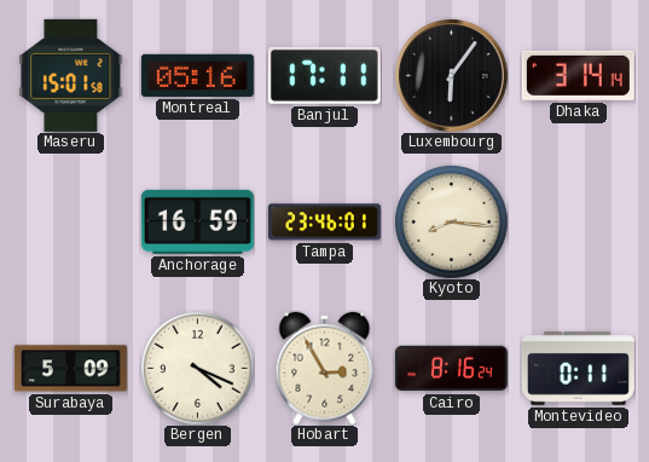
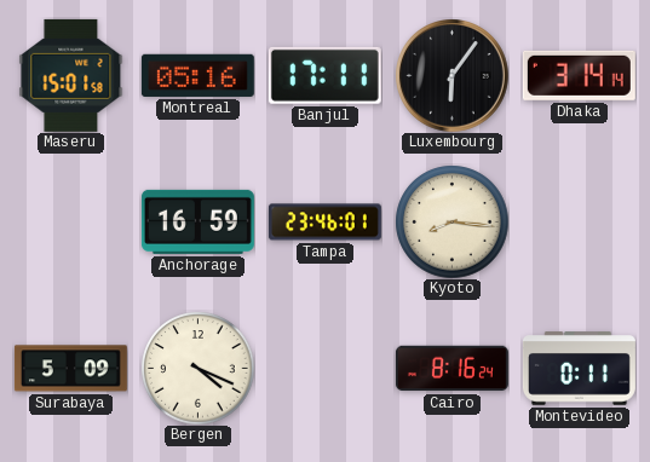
Hobart: 2:55 -> none
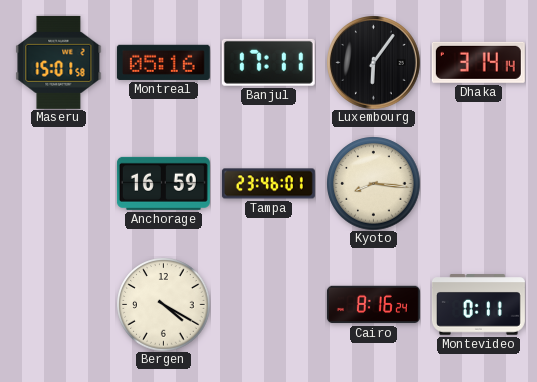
Surabaya: 5:09 -> none
Bergen: 4:19 -> 4:20
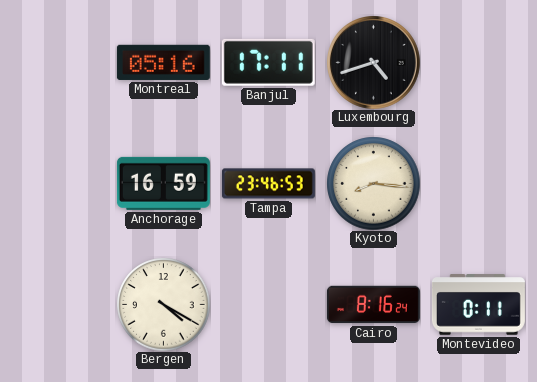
Maseru: 15:01 -> none
Luxembourg: 6:06 -> 4:42
Dhaka: 3:14 -> none
Tampa: 23:46:01 -> 23:46:53
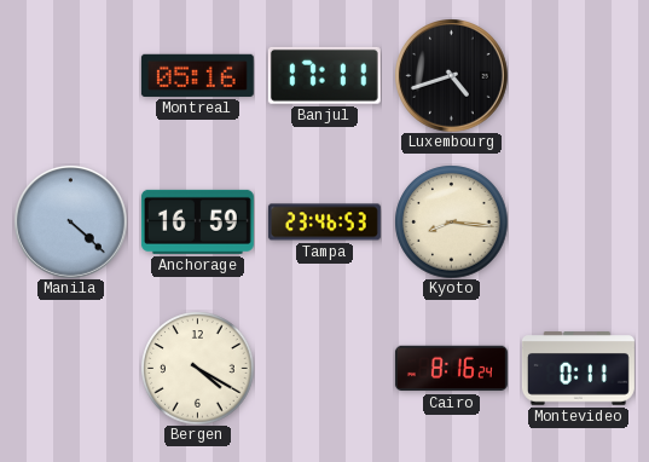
Manila: none -> 4:22
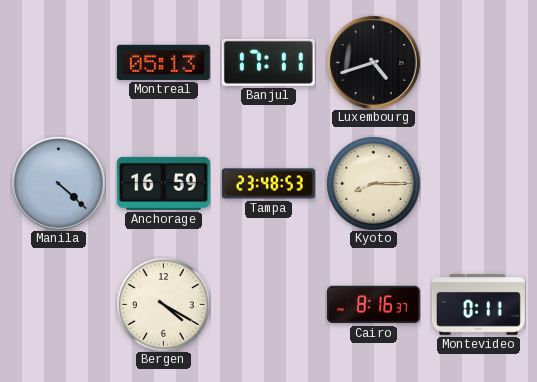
Montreal: 05:16 -> 05:13
Tampa: 23:46 -> 23:48
Kyoto: 8:16 -> 8:15
Cairo: 8:16:24 -> 8:16:37
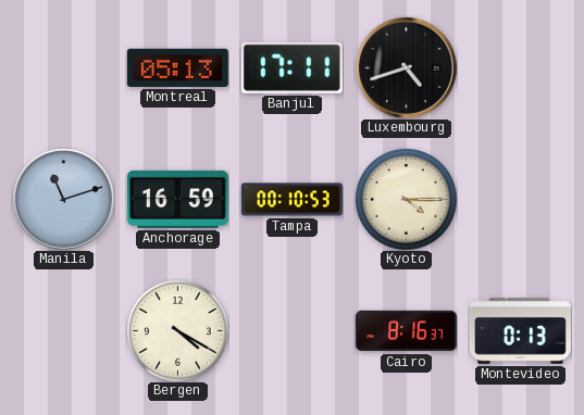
Manila: 4:22 -> 11:12
Tampa: 23:48 -> 00:10
Kyoto: 8:15 -> 4:15
Montevideo: 0:11 -> 0:13
